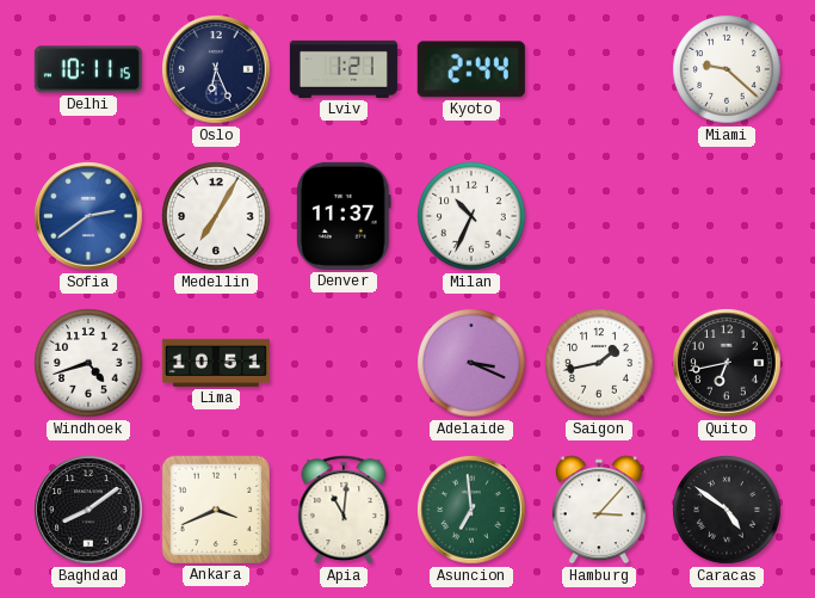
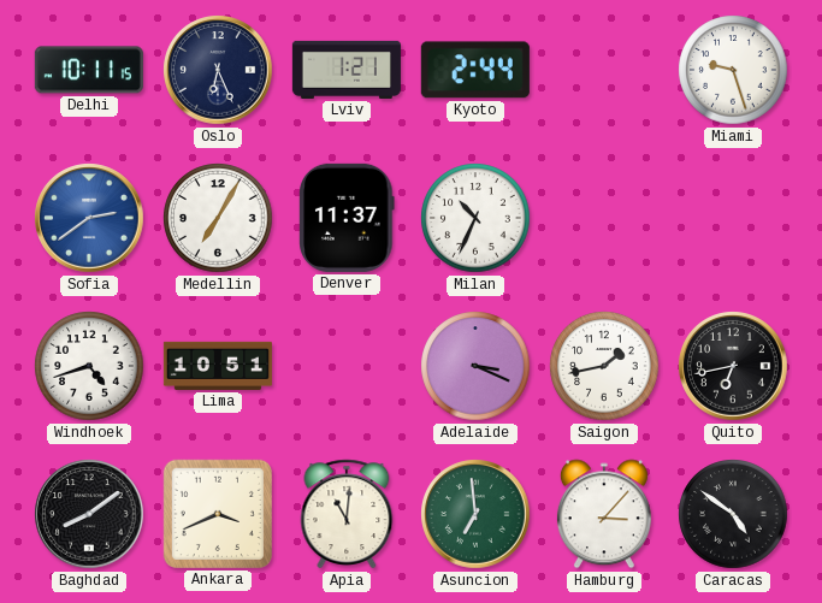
Miami: 9:22 -> 9:27
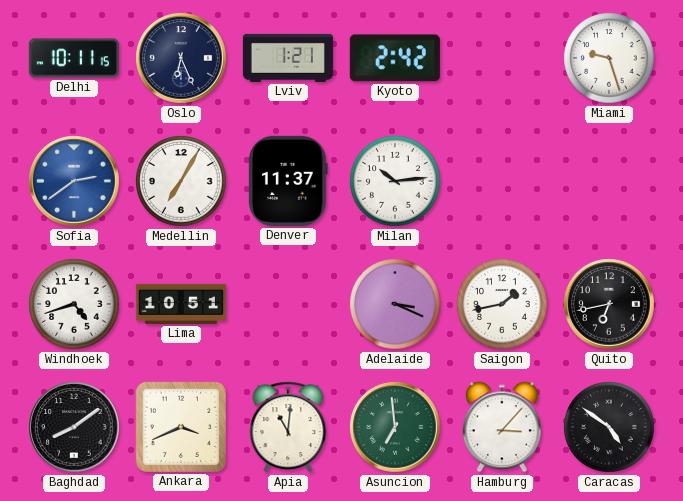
Kyoto: 2:44 -> 2:42
Milan: 10:34 -> 10:14
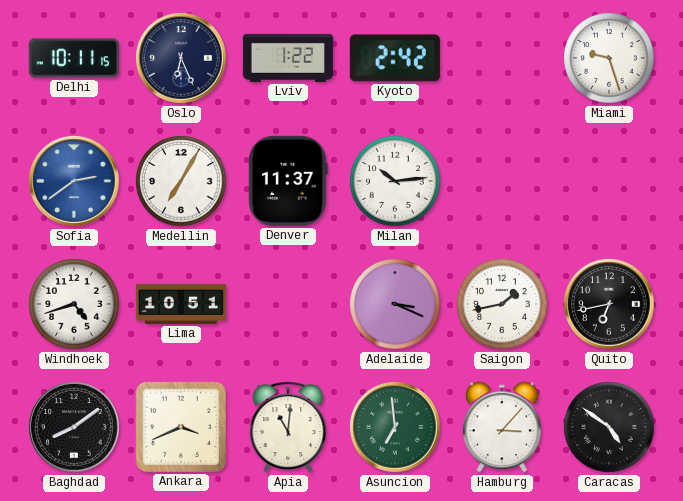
Lviv: 1:21 -> 1:22
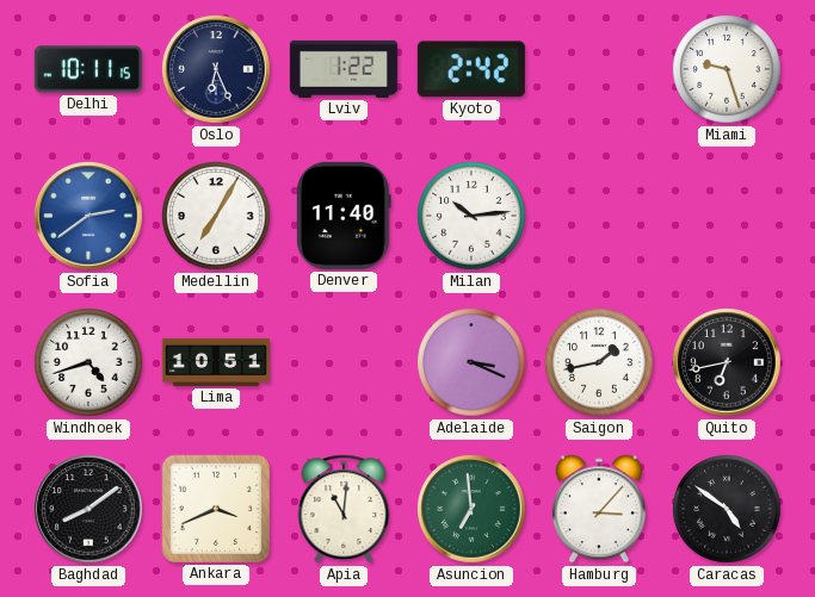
Denver: 11:37 -> 11:40
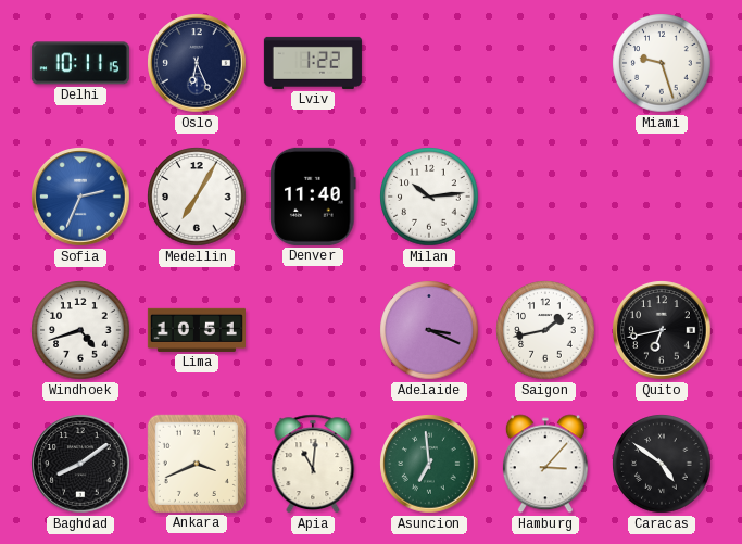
Kyoto: 2:42 -> none
Sofia: 2:39 -> 2:34
